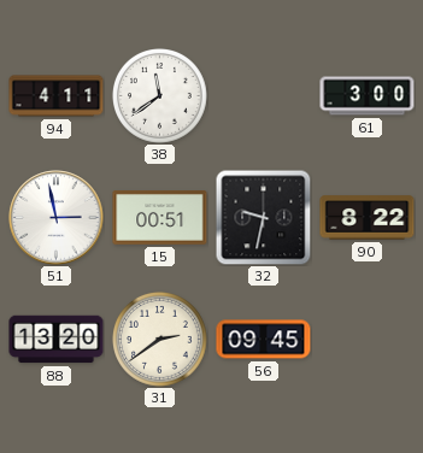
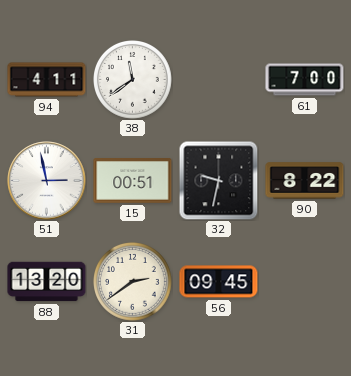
61: 3:00 -> 7:00
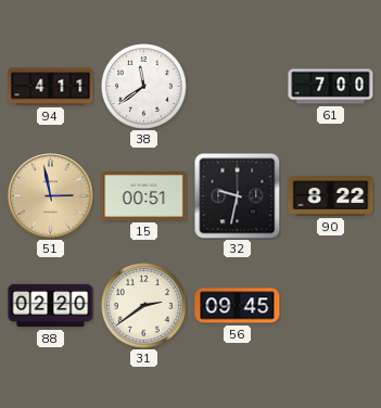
51 dial: white -> champagne
88: 13:20 -> 02:20
